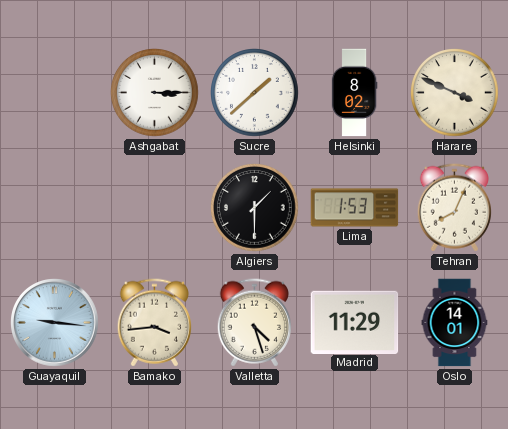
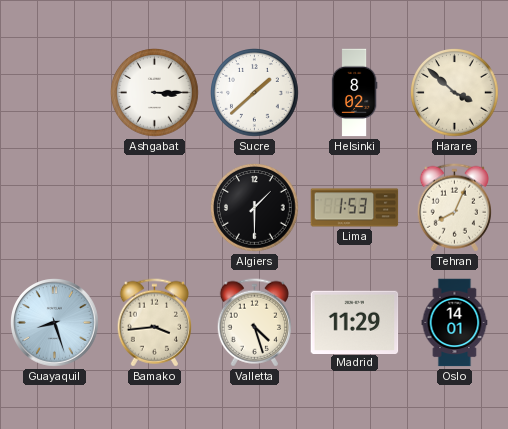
Harare: 3:49 -> 3:52
Guayaquil: 9:16 -> 8:27
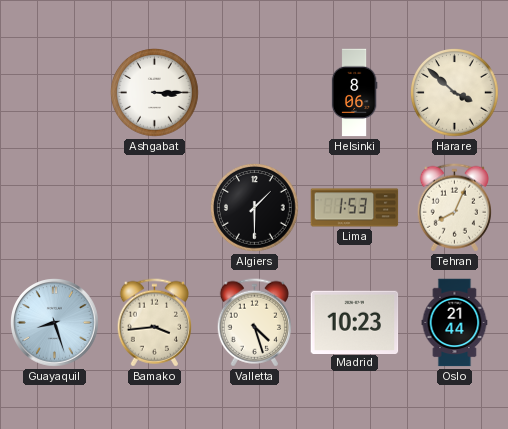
Sucre: 1:38 -> none
Helsinki: 8:02 -> 8:06
Madrid: 11:29 -> 10:23
Oslo: 14:01 -> 21:44
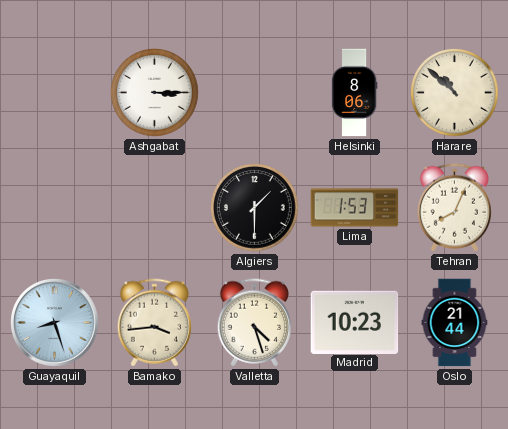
Harare: 3:52 -> 10:52
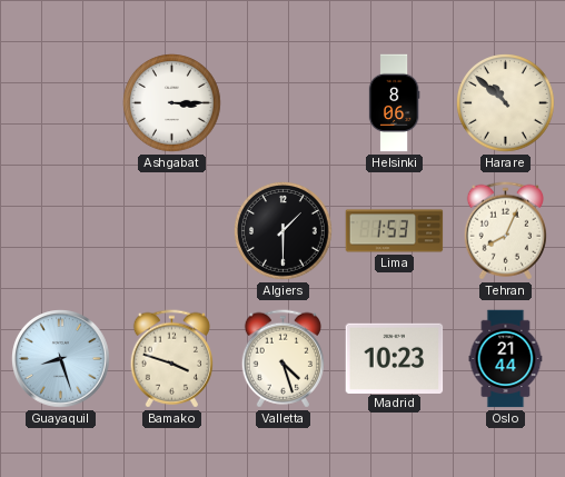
Bamako: 3:44 -> 3:48
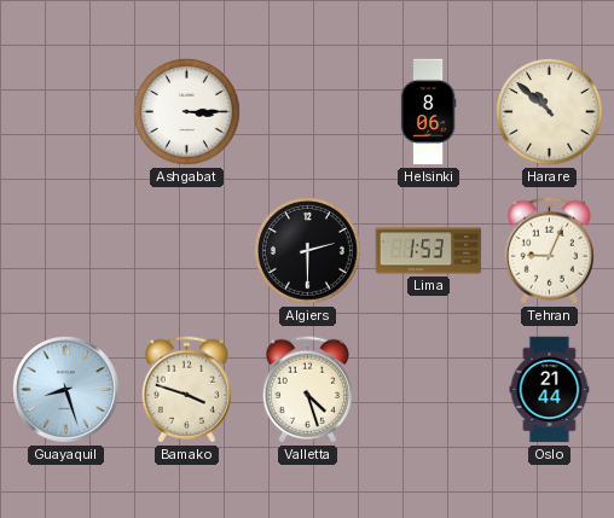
Algiers: 1:30 -> 2:30
Tehran: 8:04 -> 9:04
Madrid: 10:23 -> none
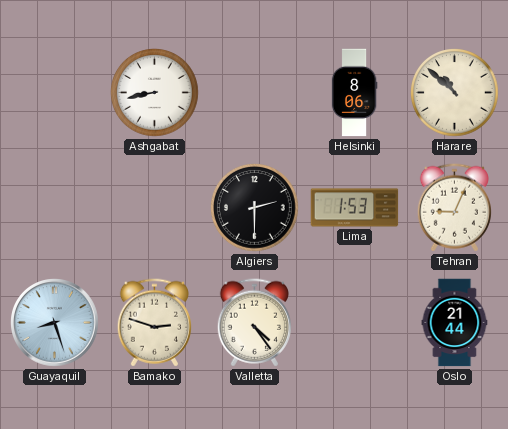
Ashgabat: 3:15 -> 8:43
Bamako: 3:48 -> 2:48
Valletta: 4:27 -> 4:24
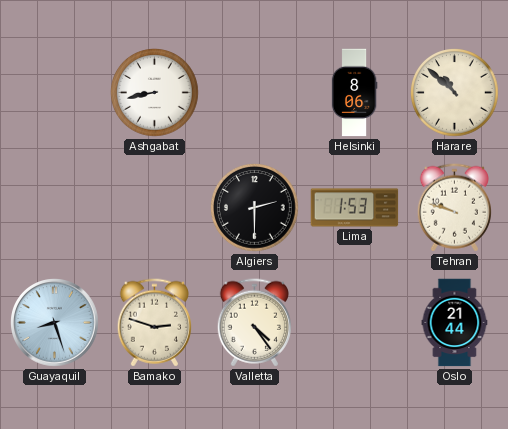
Tehran: 9:04 -> 9:48
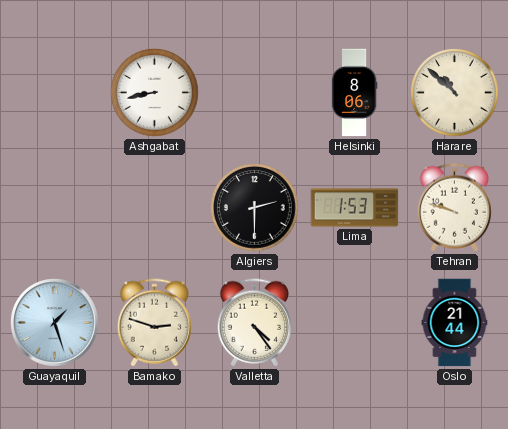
Guayaquil: 8:27 -> 1:27
